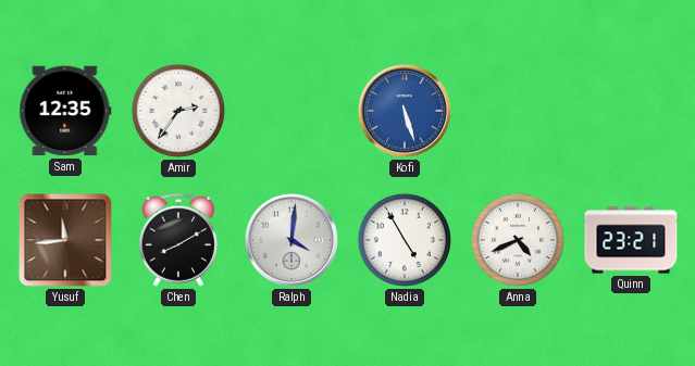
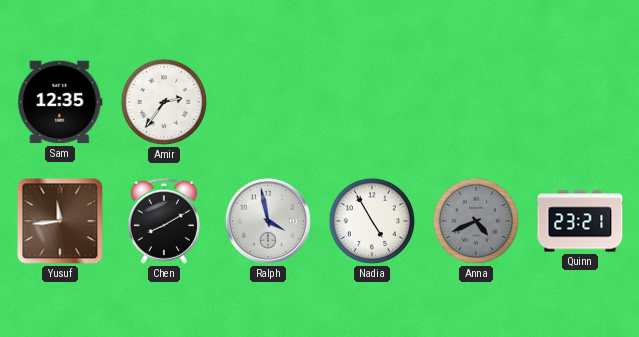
Kofi: 5:27 -> none
Ralph: 4:01 -> 3:58
Anna dial: white -> grey
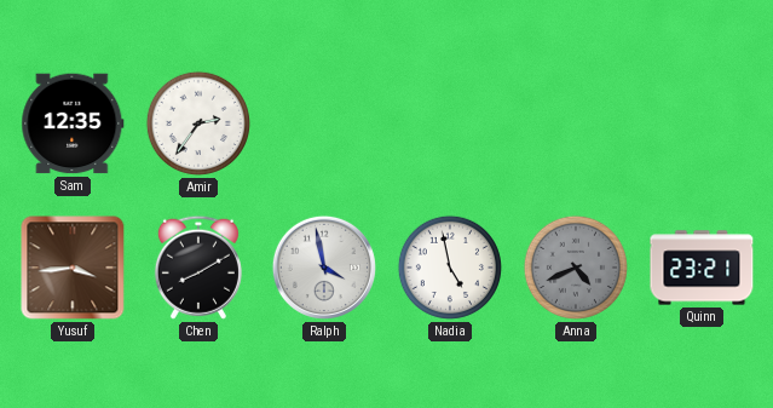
Yusuf: 11:44 -> 3:44
Nadia: 4:55 -> 4:58
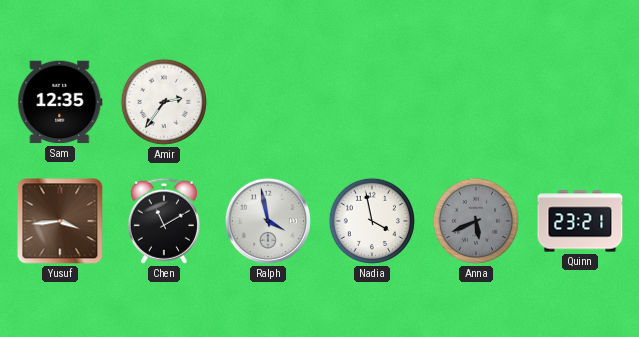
Chen: 8:10 -> 11:10
Nadia: 4:58 -> 3:58
Anna: 4:41 -> 5:41
